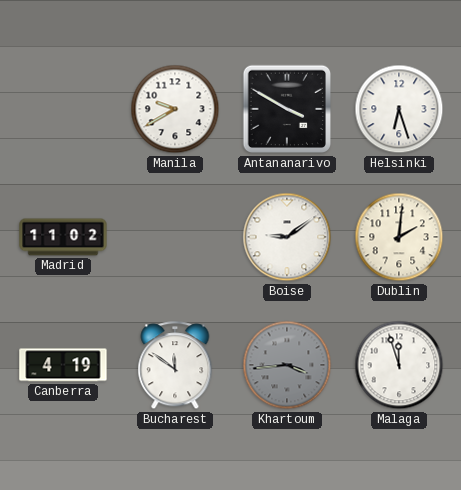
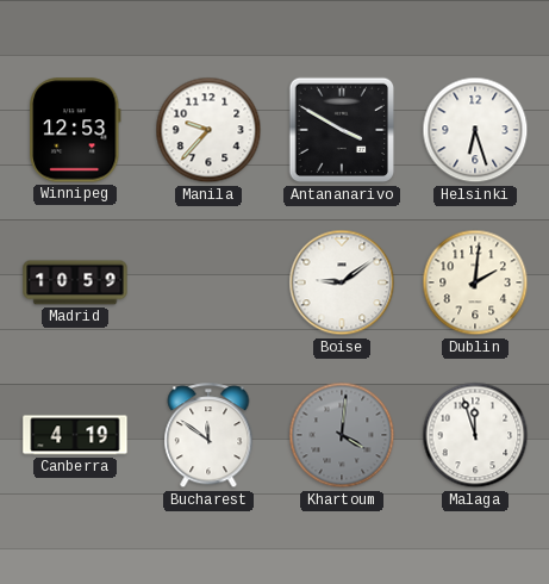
Winnipeg: none -> 12:53
Manila: 9:40 -> 9:37
Madrid: 11:02 -> 10:59
Khartoum: 3:44 -> 4:01
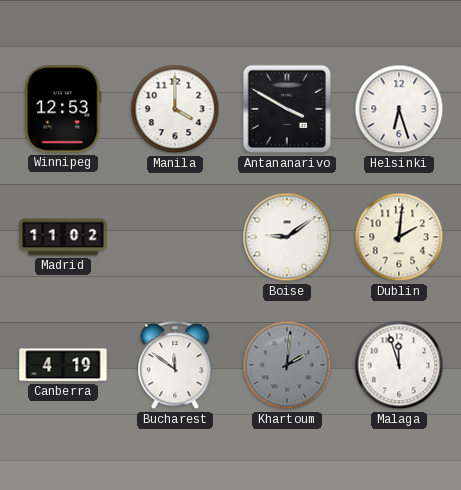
Manila: 9:37 -> 4:00
Madrid: 10:59 -> 11:02
Khartoum: 4:01 -> 2:01
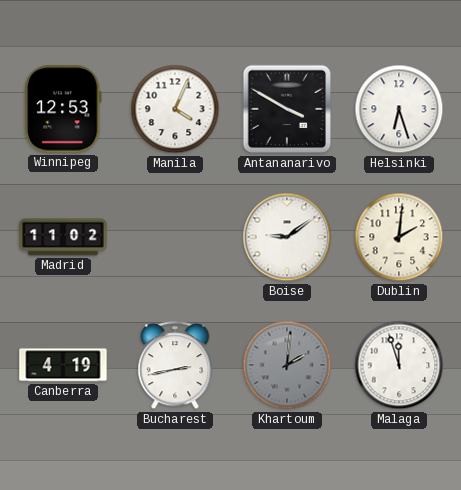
Manila: 4:00 -> 4:04
Bucharest: 11:51 -> 2:43
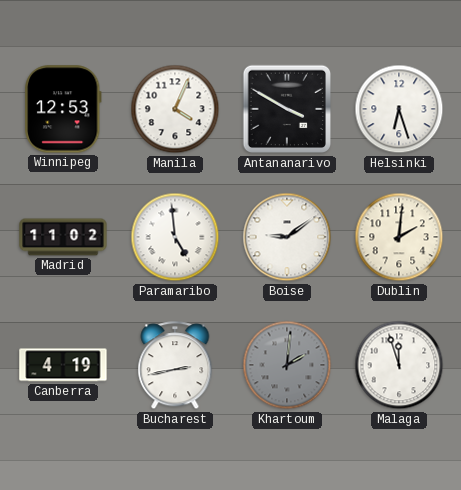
Paramaribo: none -> 4:59
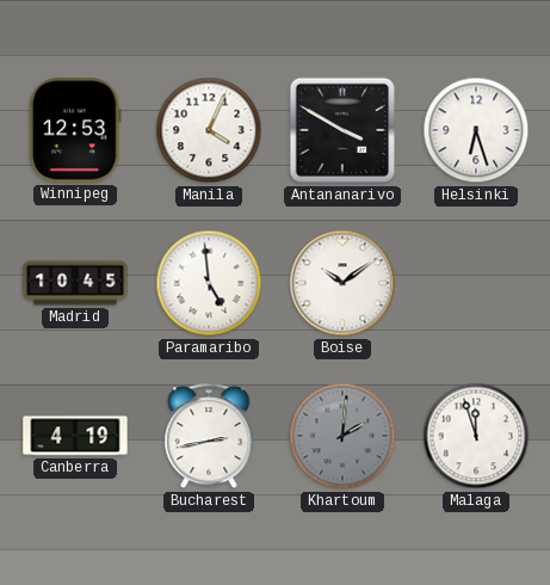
Madrid: 11:02 -> 10:45
Boise: 9:09 -> 10:09
Dublin: 2:01 -> none
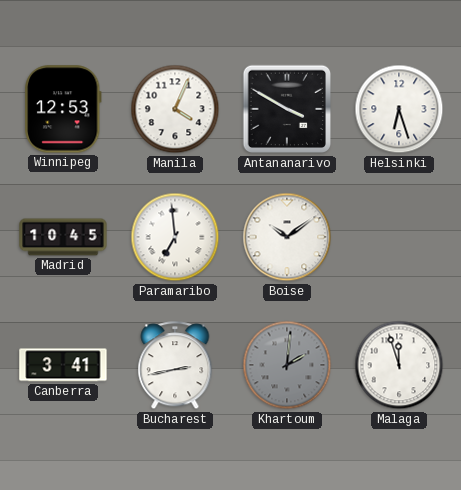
Paramaribo: 4:59 -> 6:59
Canberra: 4:19 -> 3:41
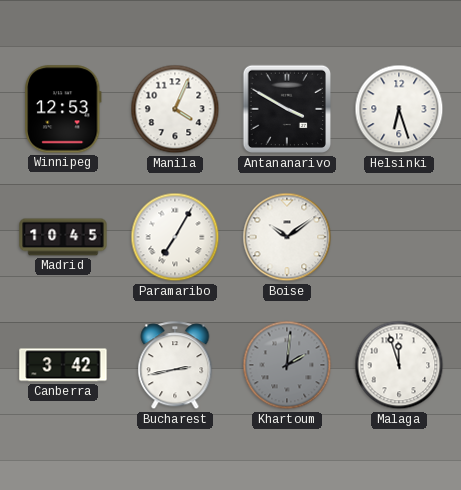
Paramaribo: 6:59 -> 7:05
Canberra: 3:41 -> 3:42
